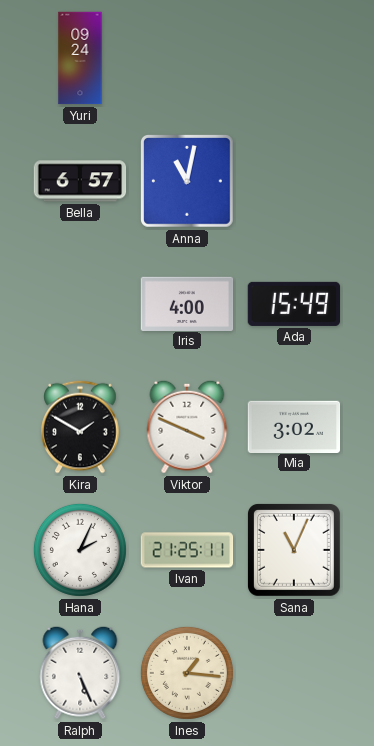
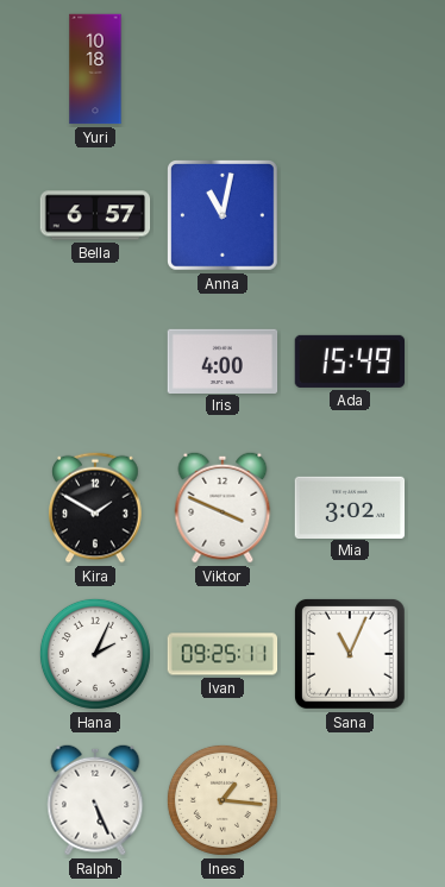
Yuri: 09:24 -> 10:18
Ivan: 21:25 -> 09:25
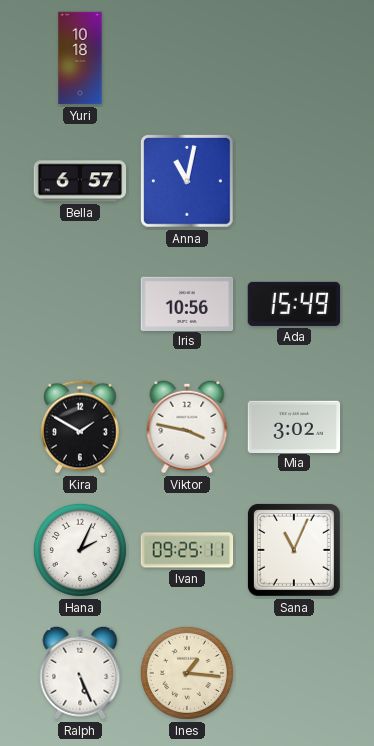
Iris: 4:00 -> 10:56
Viktor: 3:49 -> 3:47
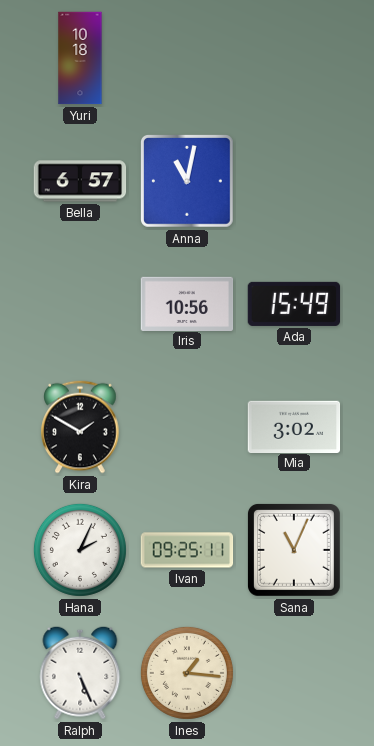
Viktor: 3:47 -> none
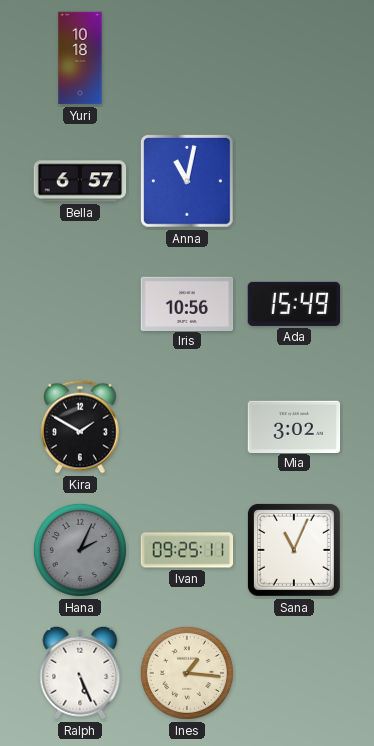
Hana dial: white -> grey
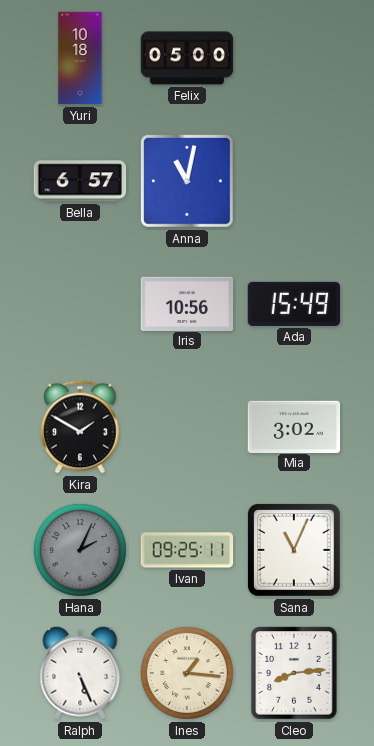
Felix: none -> 05:00
Cleo: none -> 8:14
